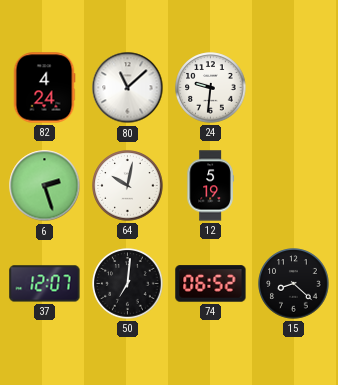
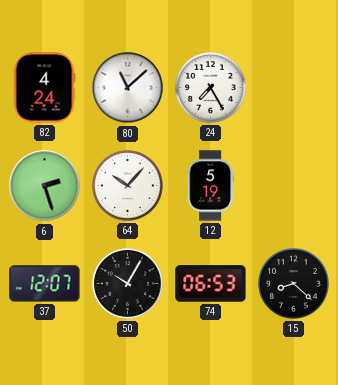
24: 9:31 -> 7:25
64: 10:02 -> 10:07
50: 7:01 -> 10:05
74: 06:52 -> 06:53
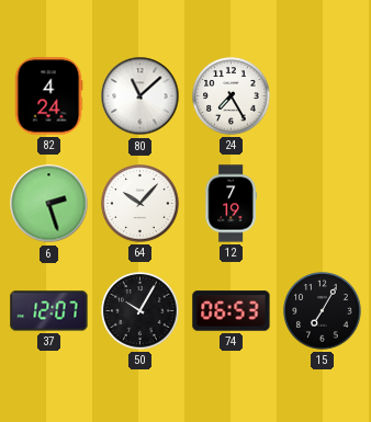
12: 5:19 -> 7:19
15: 8:22 -> 7:05
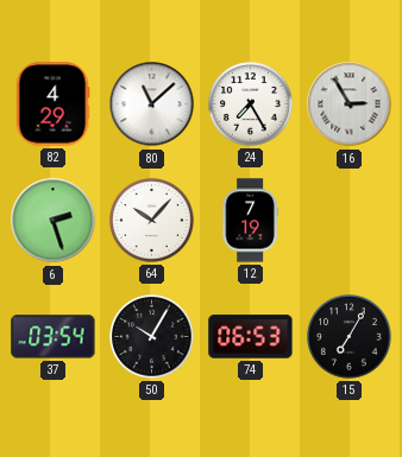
82: 4:24 -> 4:29
16: none -> 2:55
37: 12:07 -> 03:54
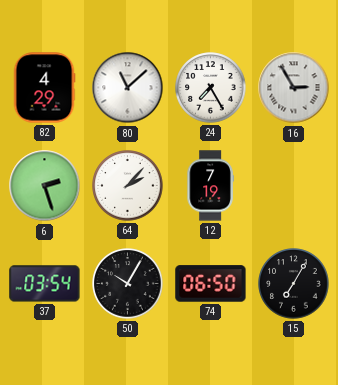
64: 10:07 -> 2:07
74: 06:53 -> 06:50
